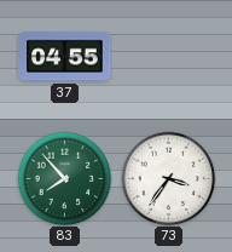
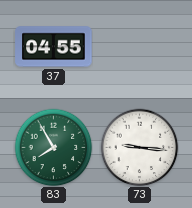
83: 7:53 -> 7:55
73: 3:36 -> 9:16
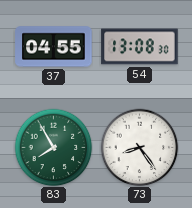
54: none -> 13:08
73: 9:16 -> 8:24
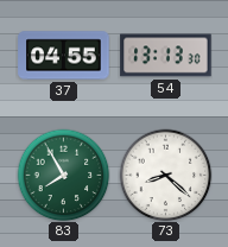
54: 13:08 -> 13:13
73: 8:24 -> 8:22
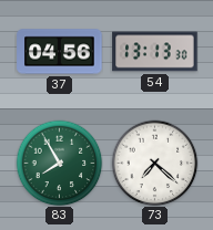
37: 04:55 -> 04:56
73: 8:22 -> 7:22
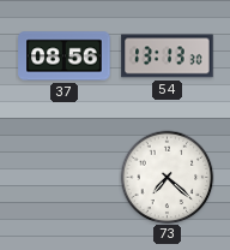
37: 04:56 -> 08:56
83: 7:55 -> none
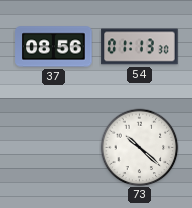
54: 13:13 -> 01:13
73: 7:22 -> 10:22
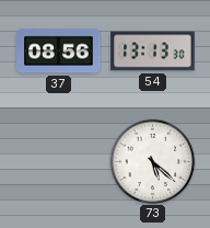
54: 01:13 -> 13:13
73: 10:22 -> 5:22
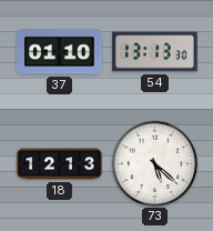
37: 08:56 -> 01:10
18: none -> 12:13
